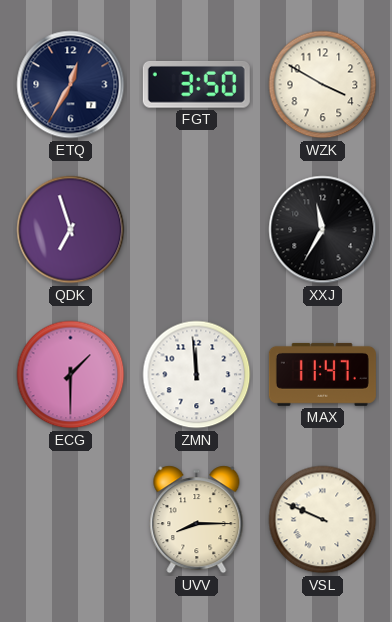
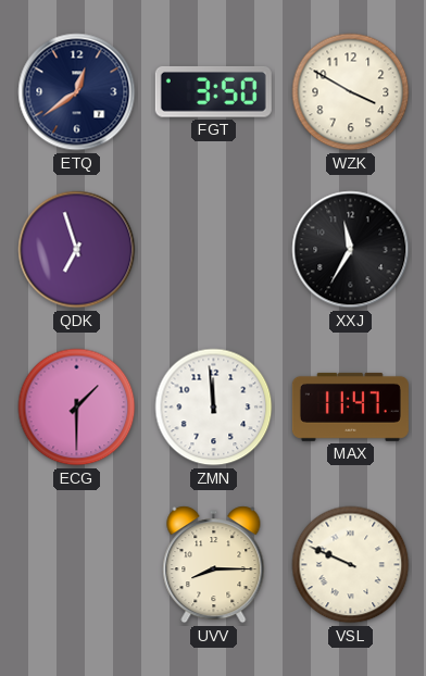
ETQ: 12:35 -> 12:39
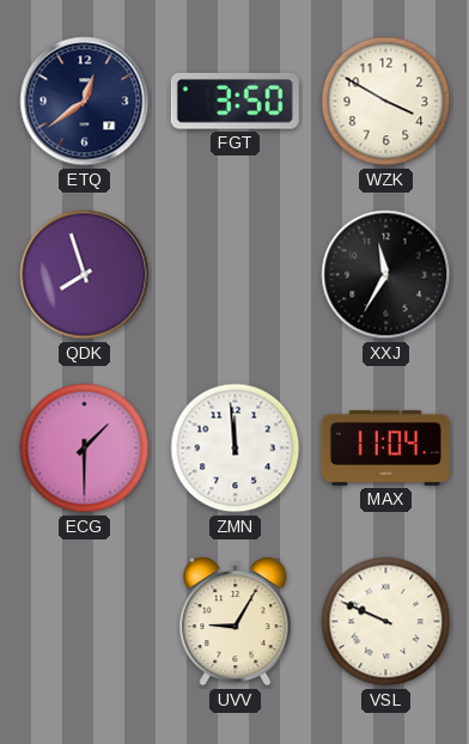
QDK: 6:57 -> 7:57
MAX: 11:47 -> 11:04
UVV: 8:15 -> 9:05
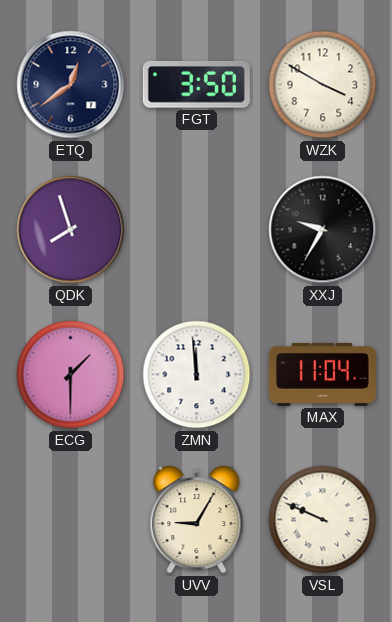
XXJ: 11:35 -> 9:35
